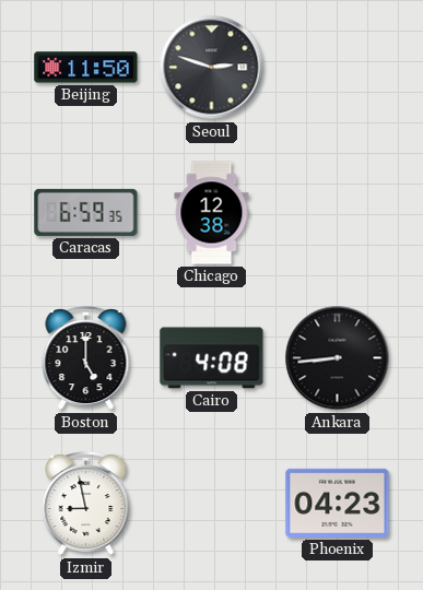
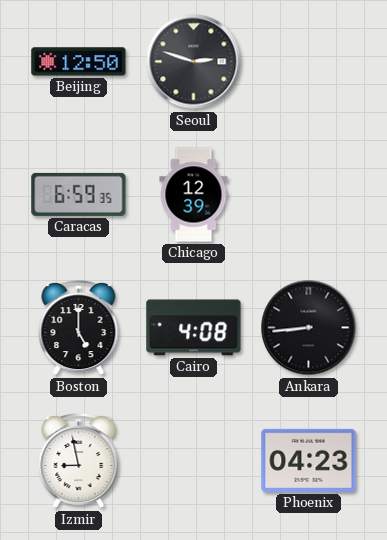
Beijing: 11:50 -> 12:50
Chicago: 12:38 -> 12:39
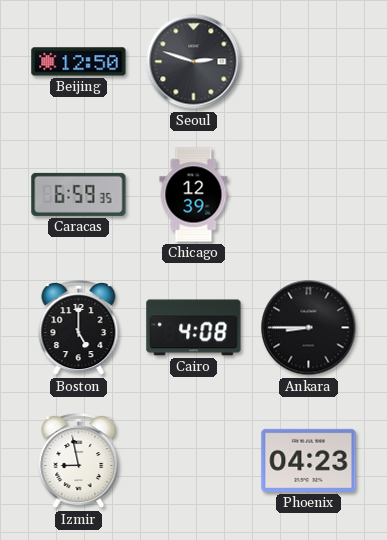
Ankara: 8:44 -> 8:45
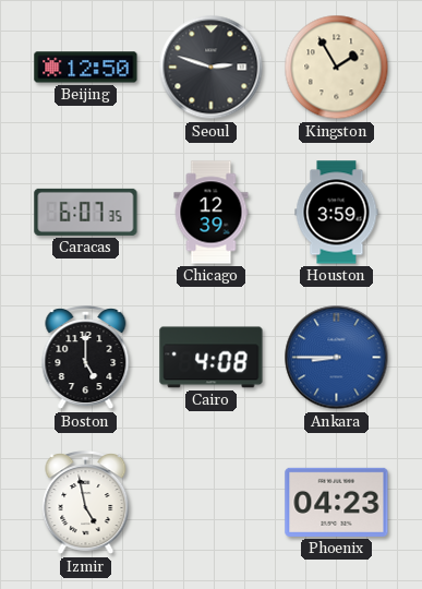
Kingston: none -> 1:55
Caracas: 6:59 -> 6:07
Houston: none -> 3:59
Ankara dial: black -> blue
Izmir: 8:58 -> 4:58
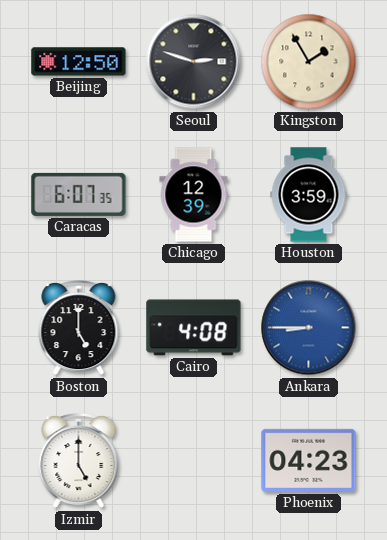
Izmir: 4:58 -> 5:00
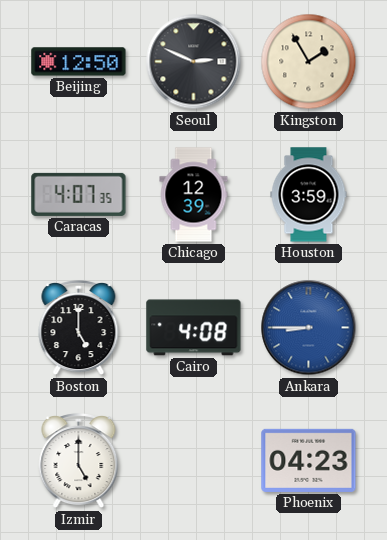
Seoul: 2:48 -> 2:49
Caracas: 6:07 -> 4:07
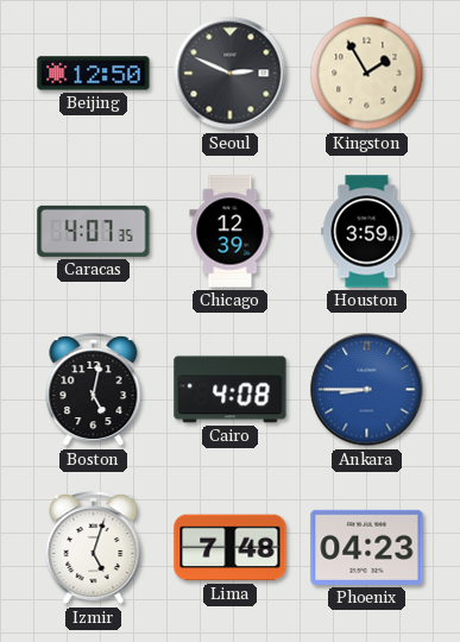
Boston: 5:00 -> 5:02
Izmir: 5:00 -> 5:03
Lima: none -> 7:48
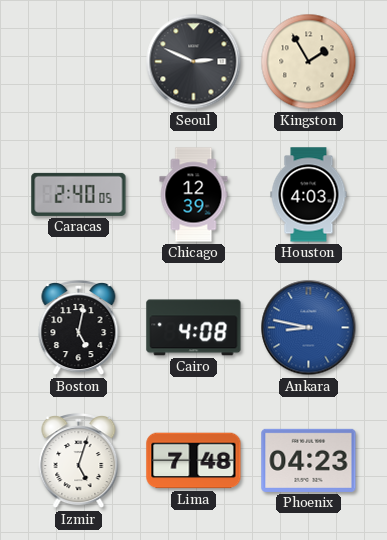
Beijing: 12:50 -> none
Caracas: 4:07 -> 2:40
Houston: 3:59 -> 4:03
Ankara: 8:45 -> 8:47
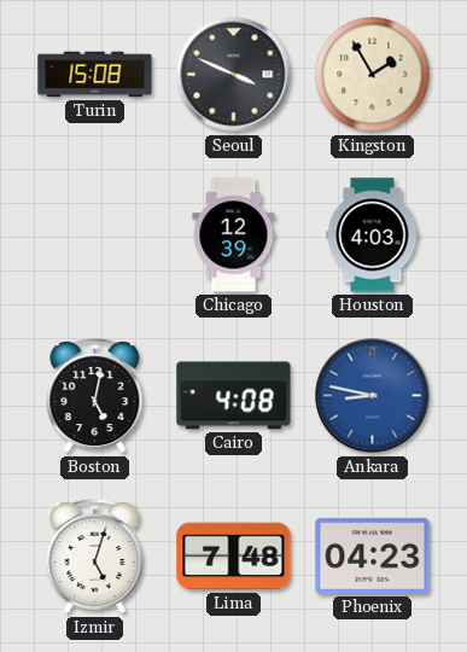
Turin: none -> 15:08
Seoul: 2:49 -> 3:49
Caracas: 2:40 -> none
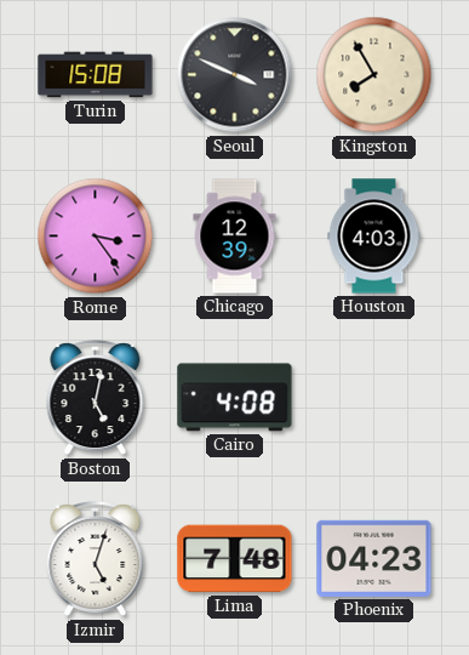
Kingston: 1:55 -> 7:55
Rome: none -> 3:24
Ankara: 8:47 -> none
